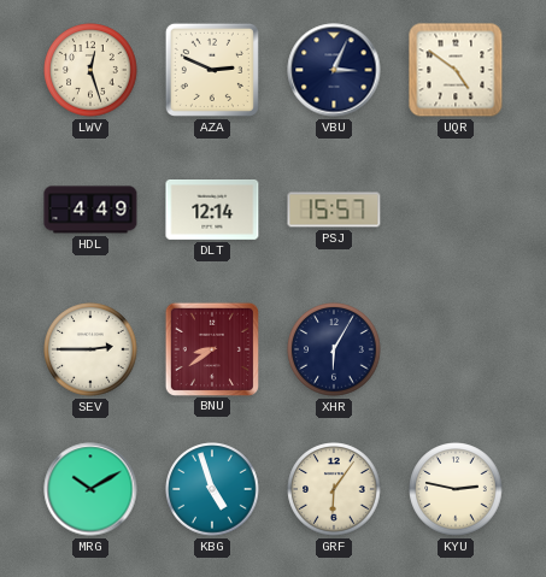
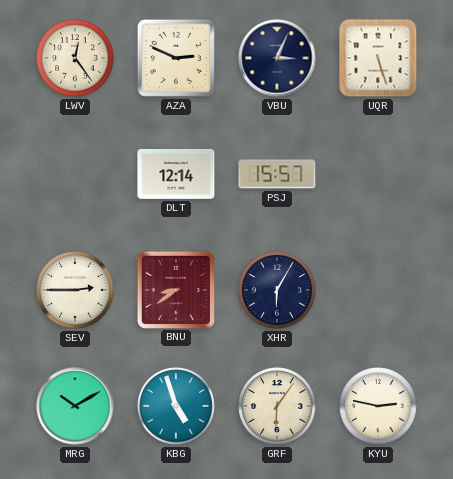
LWV: 12:27 -> 12:24
UQR: 4:51 -> 5:27
HDL: 4:49 -> none
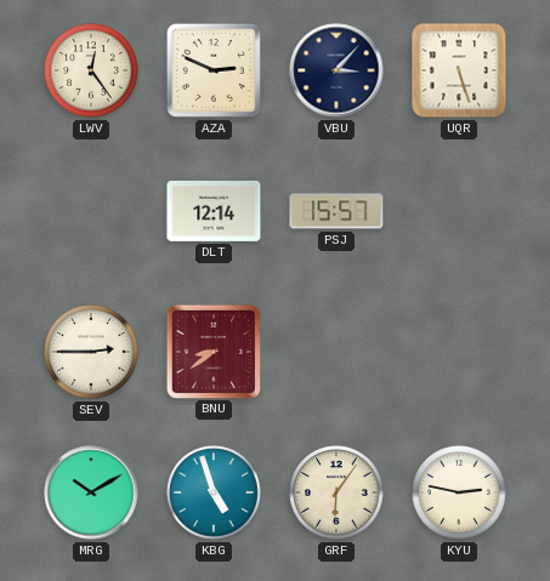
VBU: 3:04 -> 3:07
XHR: 6:05 -> none
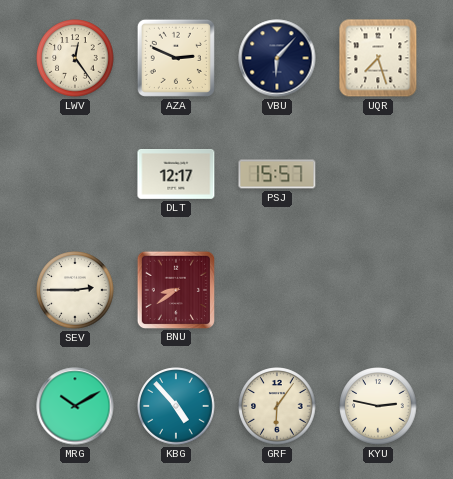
VBU: 3:07 -> 6:07
UQR: 5:27 -> 7:27
DLT: 12:14 -> 12:17
KBG: 4:57 -> 4:53
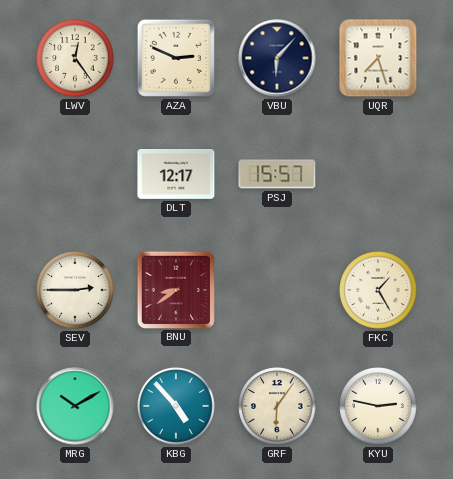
FKC: none -> 1:25
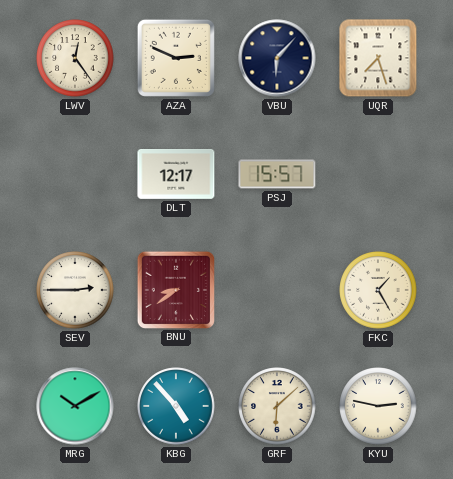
GRF: 6:06 -> 6:08
